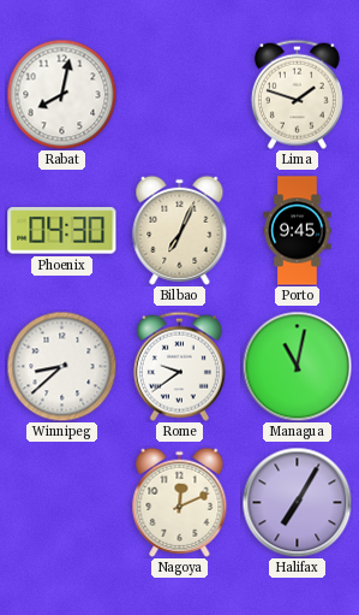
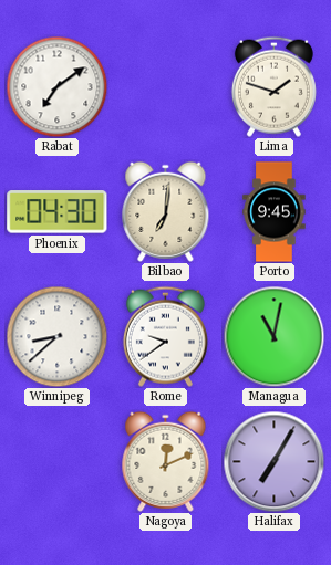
Rabat: 8:02 -> 7:09
Bilbao: 7:04 -> 7:01
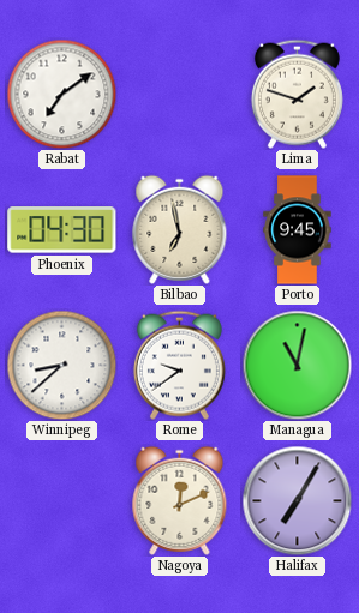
Bilbao: 7:01 -> 6:58
